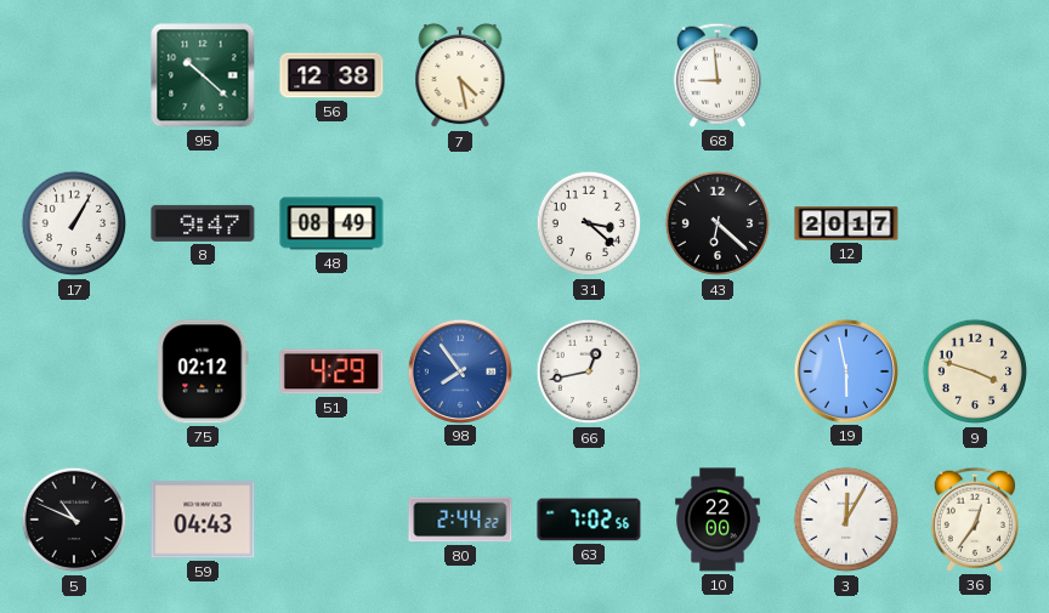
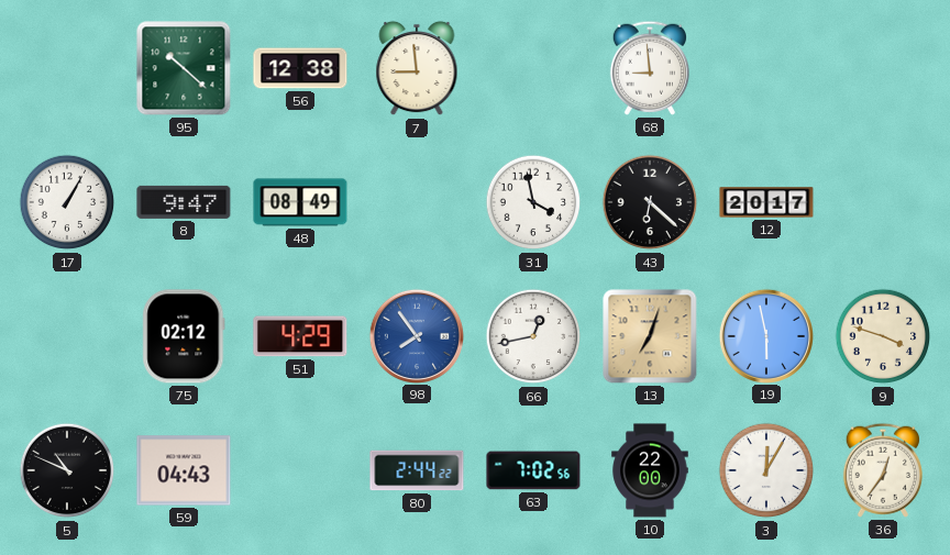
7: 4:28 -> 8:59
31: 3:22 -> 3:58
13: none -> 7:03
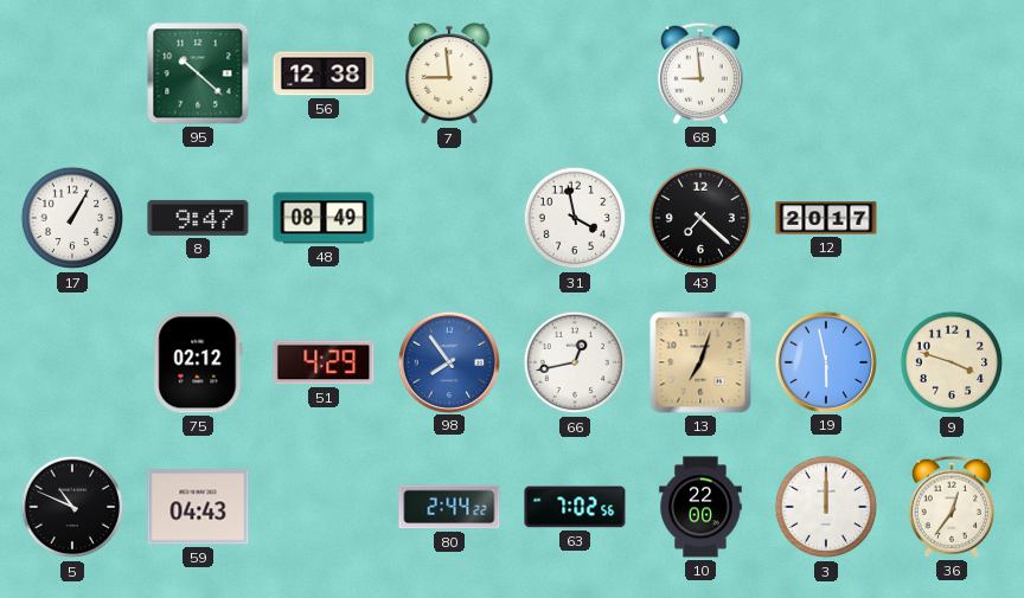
43: 6:22 -> 7:22
3: 12:05 -> 12:00
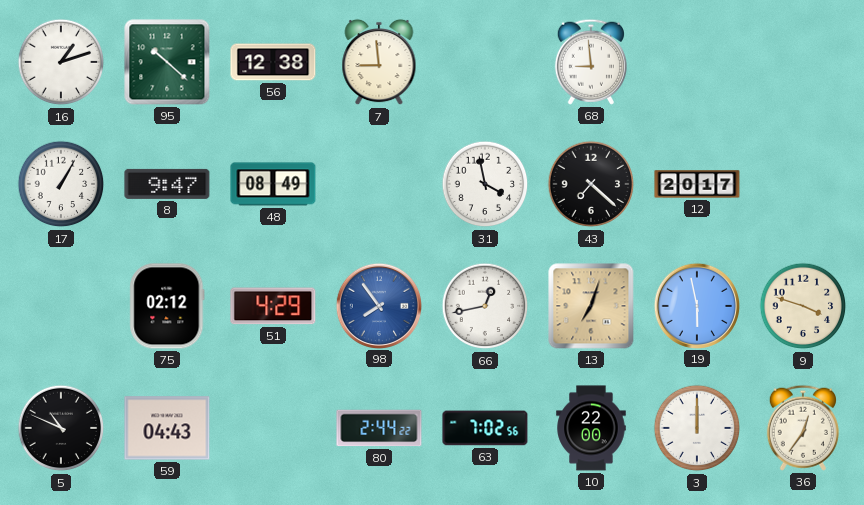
16: none -> 1:12
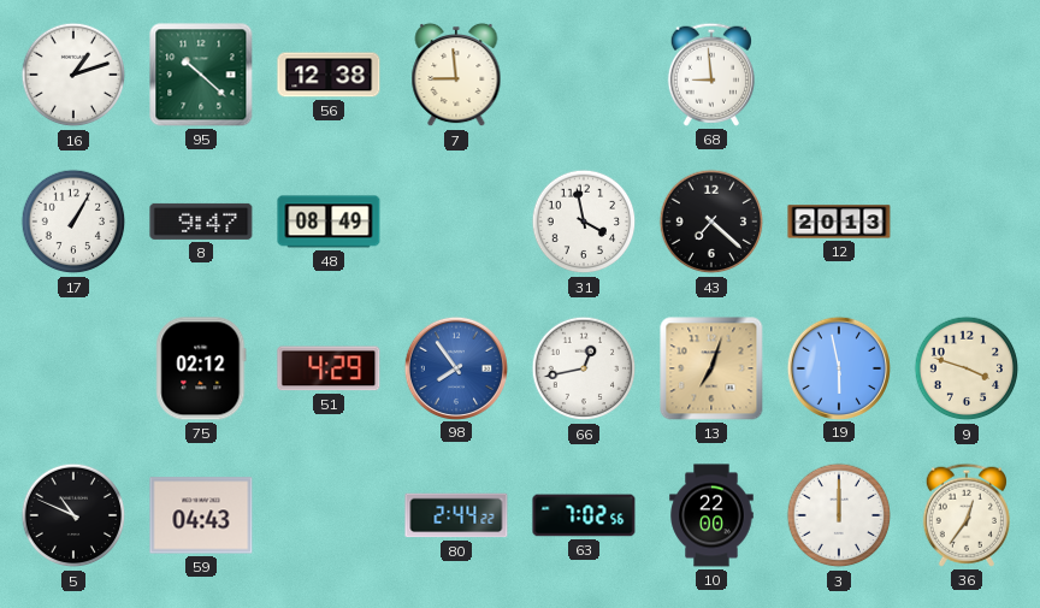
12: 20:17 -> 20:13
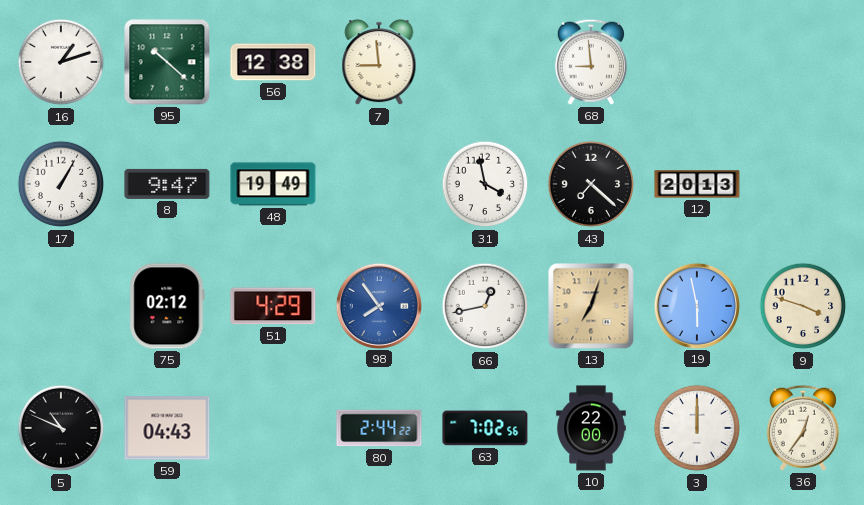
48: 08:49 -> 19:49
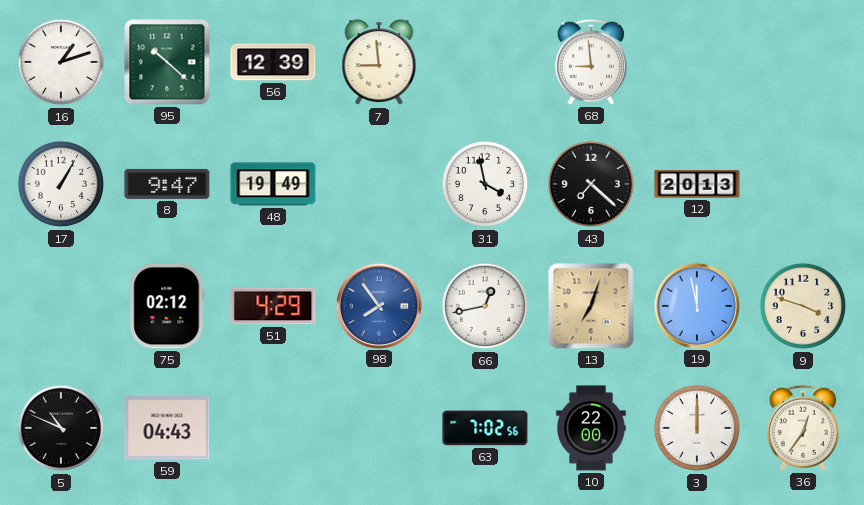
56: 12:38 -> 12:39
19: 5:58 -> 11:58
80: 2:44 -> none
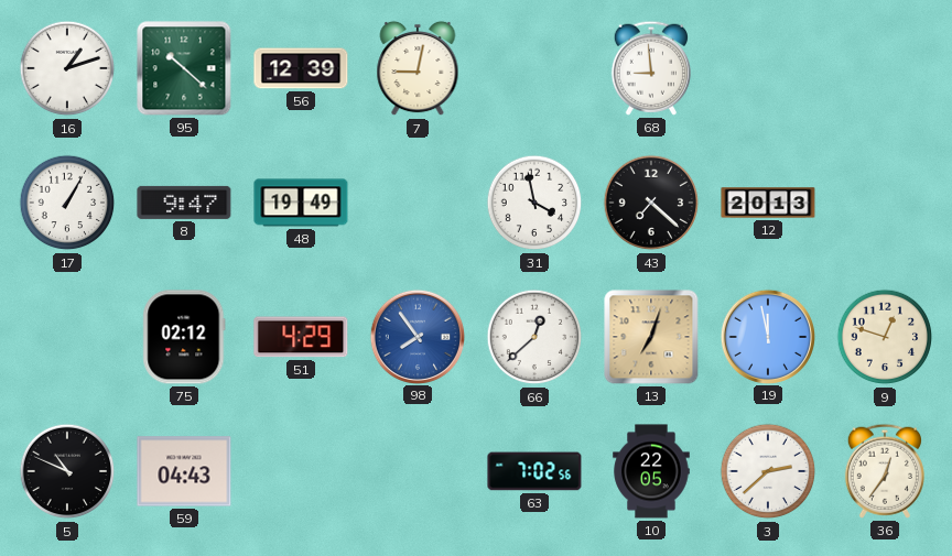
7: 8:59 -> 9:02
66: 12:43 -> 12:38
9: 3:48 -> 12:48
10: 22:00 -> 22:05
3: 12:00 -> 2:38
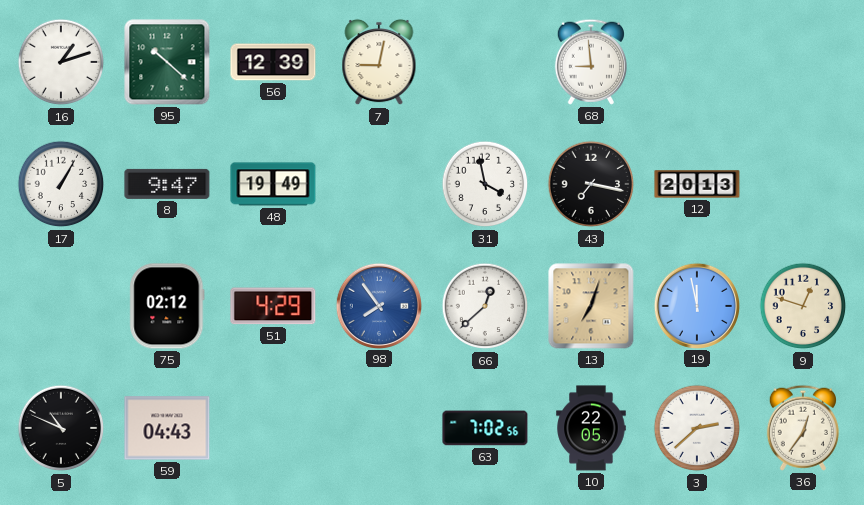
43: 7:22 -> 7:17
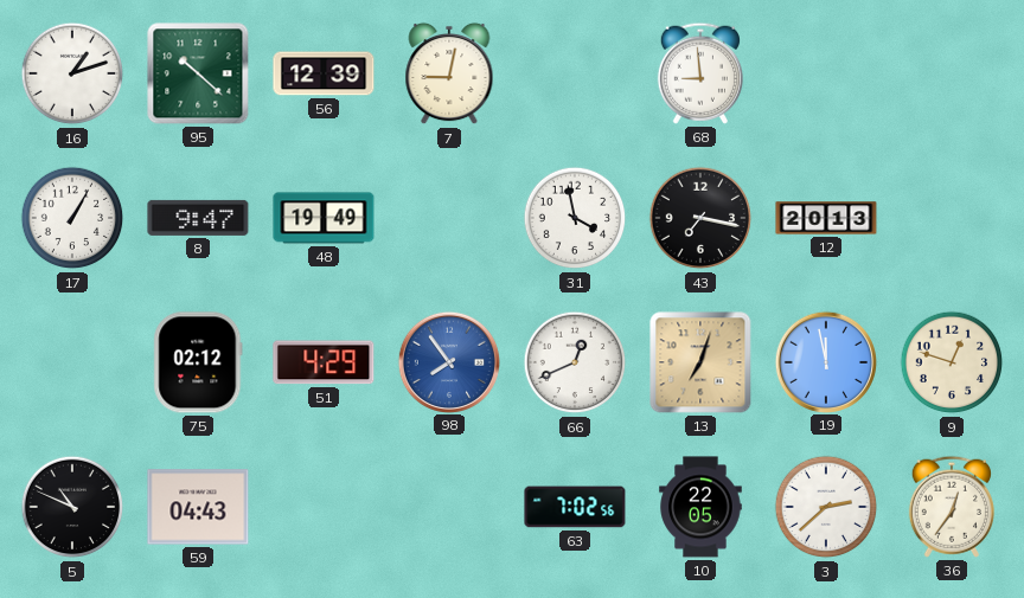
66: 12:38 -> 12:41
